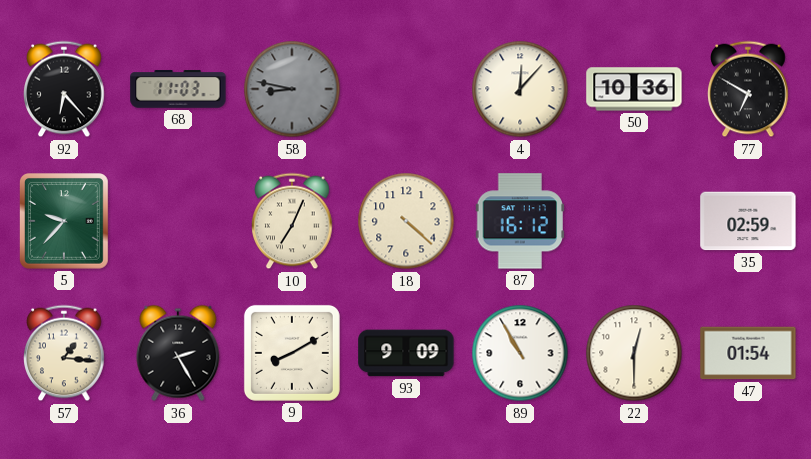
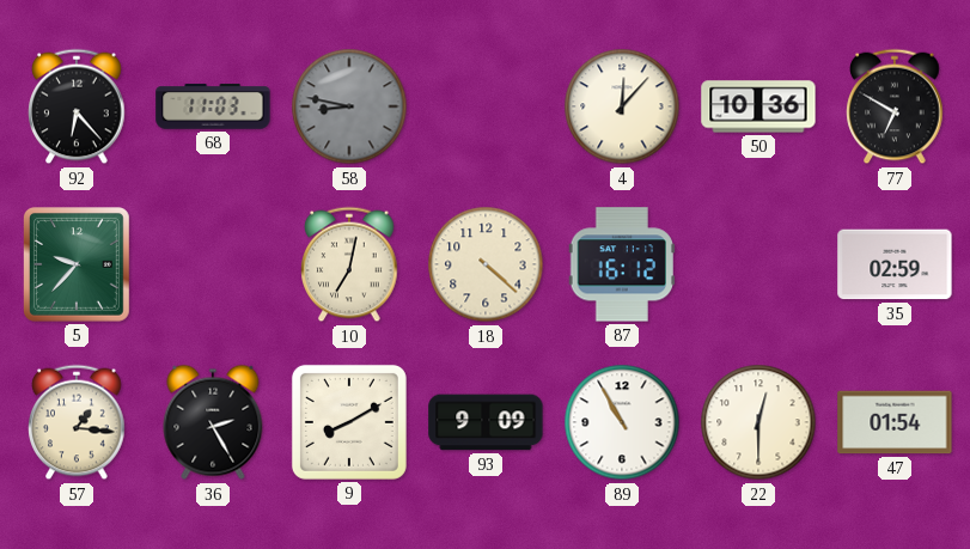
10: 7:04 -> 7:02
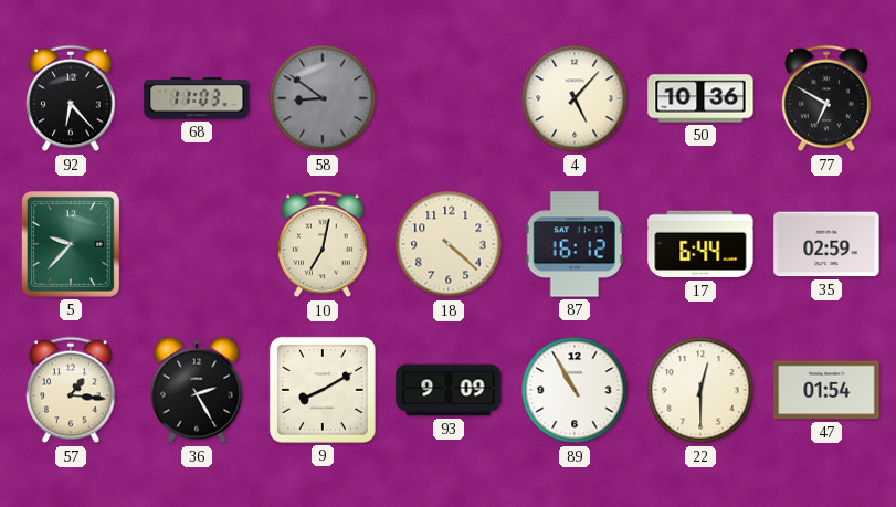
58: 8:47 -> 8:51
4: 12:07 -> 5:07
17: none -> 6:44
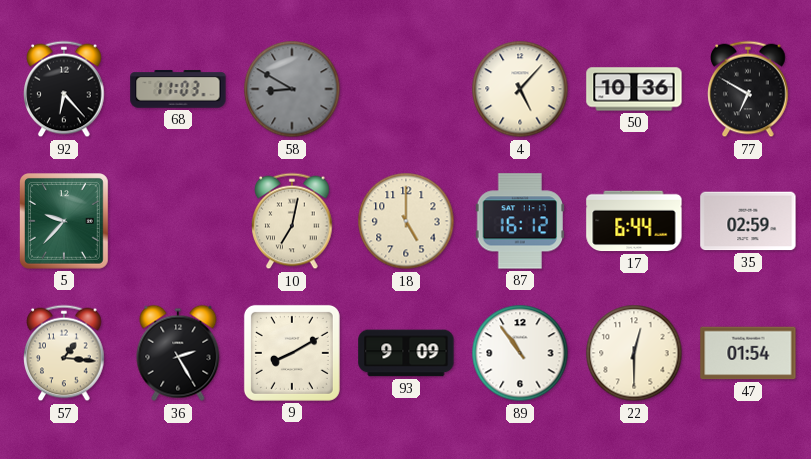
58: 8:51 -> 8:50
18: 4:22 -> 5:00
89: 10:55 -> 10:54
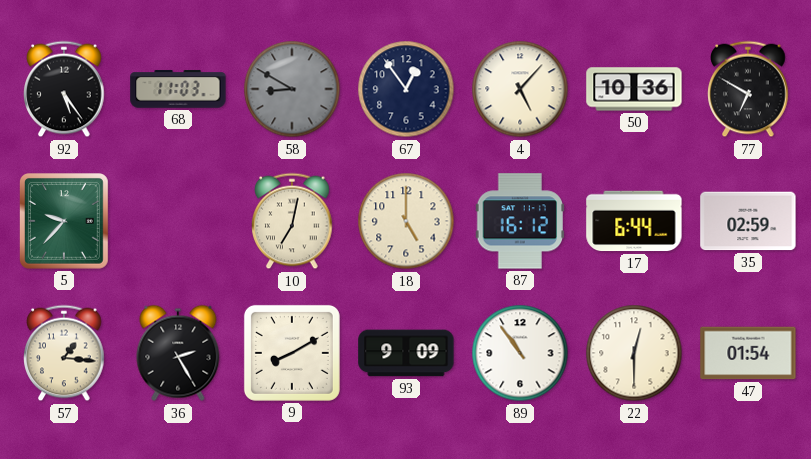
92: 6:23 -> 5:24
67: none -> 12:54
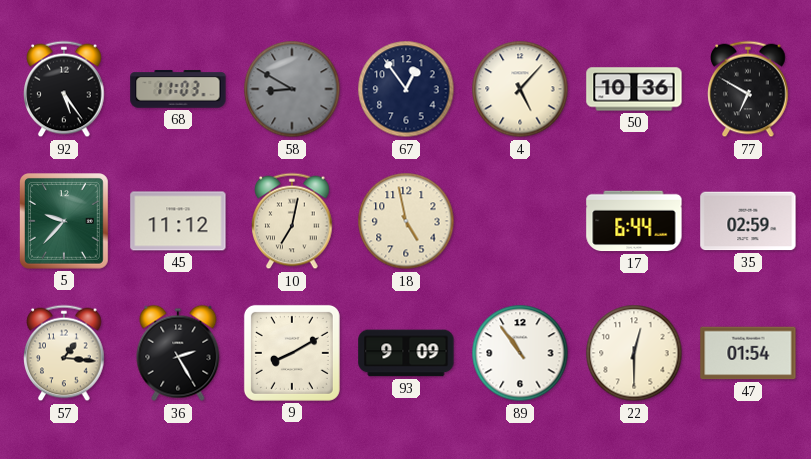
45: none -> 11:12
18: 5:00 -> 4:58
87: 16:12 -> none
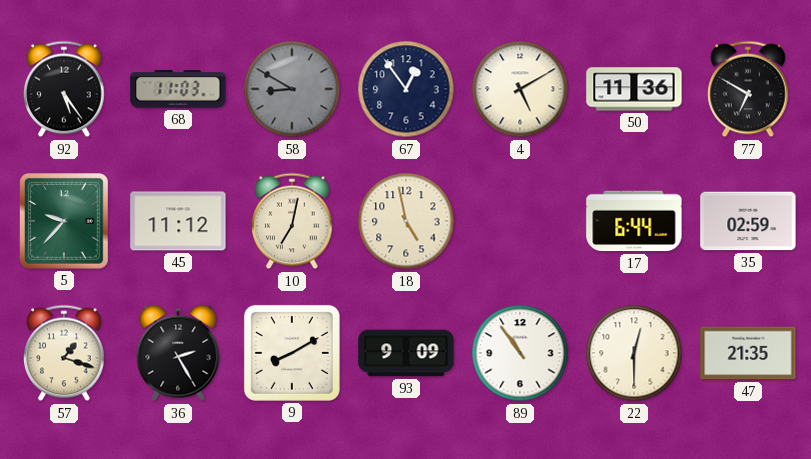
4: 5:07 -> 5:10
50: 10:36 -> 11:36
57: 1:16 -> 1:18
47: 01:54 -> 21:35
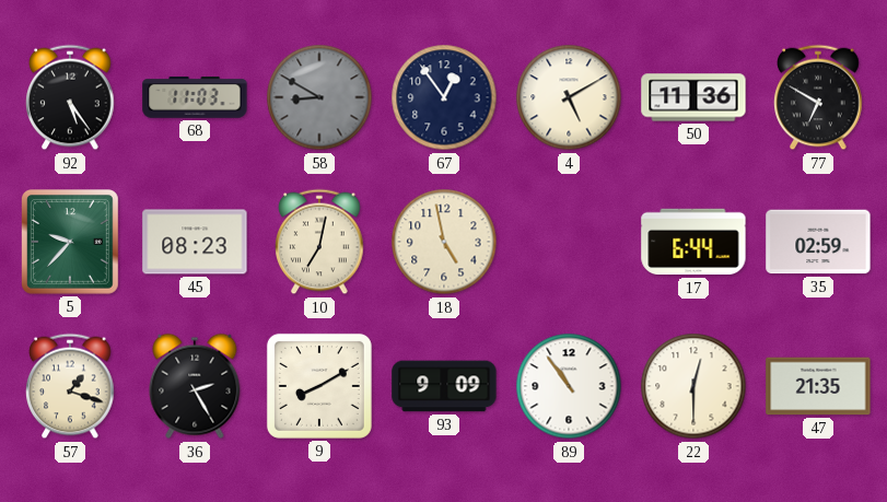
45: 11:12 -> 08:23
